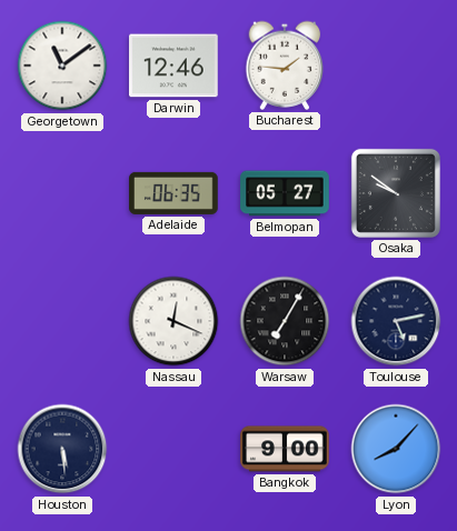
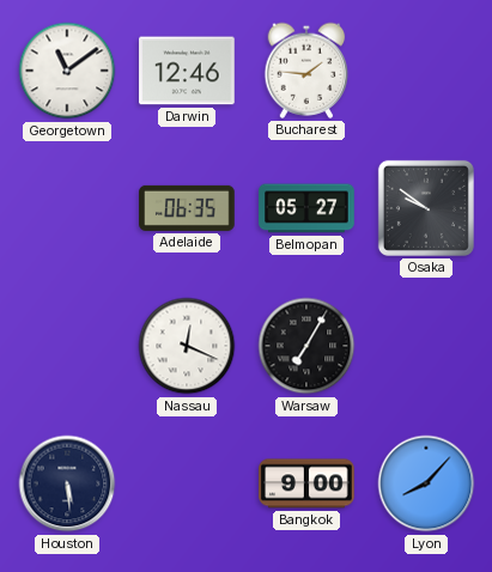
Toulouse: 5:13 -> none
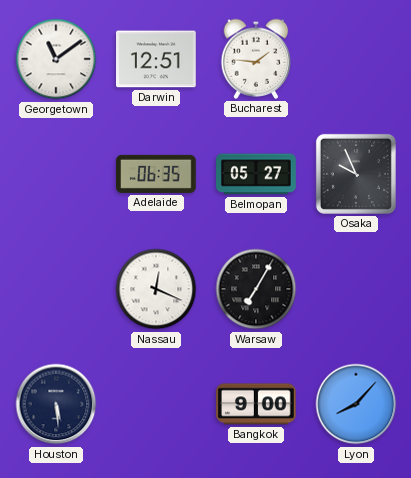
Darwin: 12:46 -> 12:51
Osaka: 9:51 -> 9:56
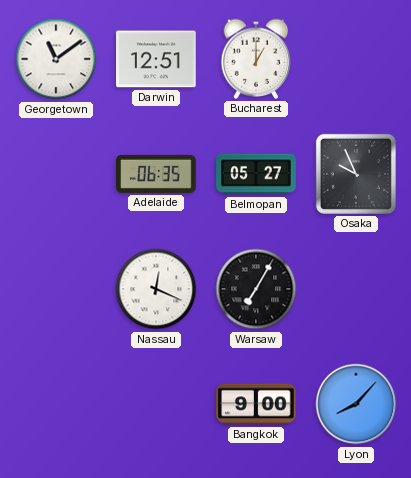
Bucharest: 1:46 -> 1:00
Houston: 5:29 -> none
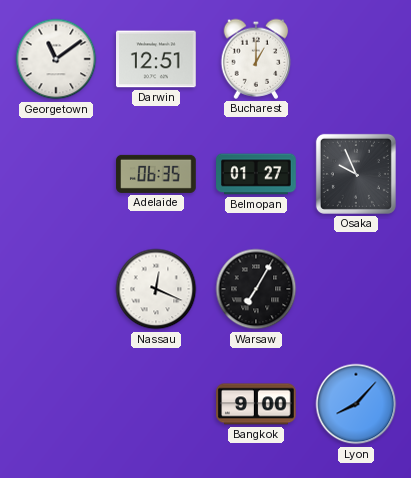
Belmopan: 05:27 -> 01:27
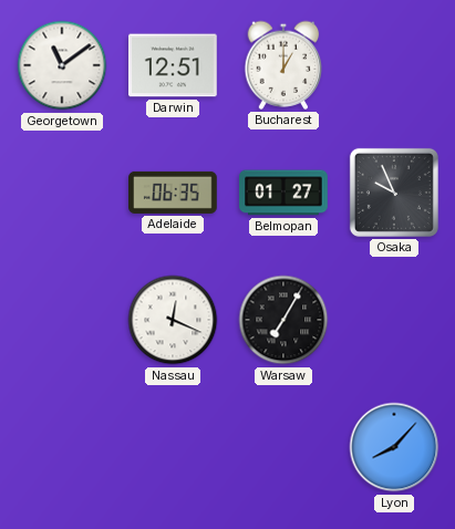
Bangkok: 9:00 -> none
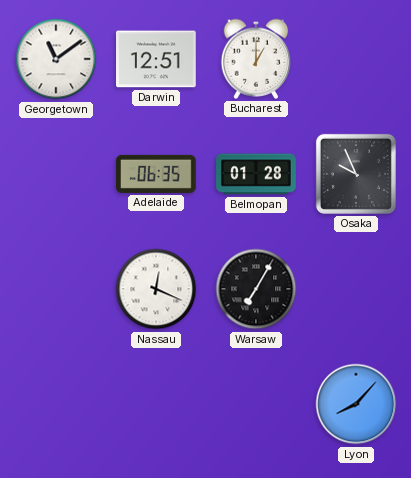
Belmopan: 01:27 -> 01:28
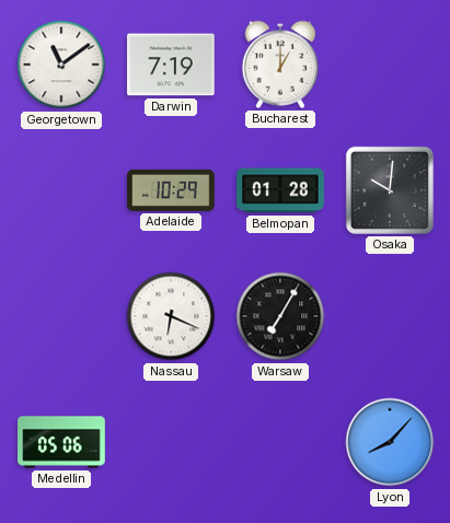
Darwin: 12:51 -> 7:19
Adelaide: 06:35 -> 10:29
Osaka: 9:56 -> 10:01
Nassau: 12:19 -> 6:19
Medellin: none -> 05:06
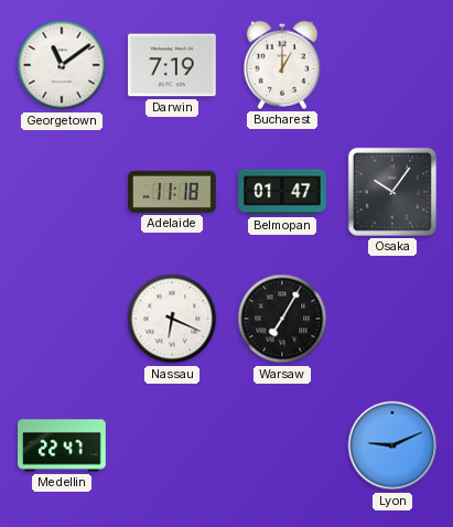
Adelaide: 10:29 -> 11:18
Belmopan: 01:28 -> 01:47
Osaka: 10:01 -> 10:06
Medellin: 05:06 -> 22:47
Lyon: 8:07 -> 9:11
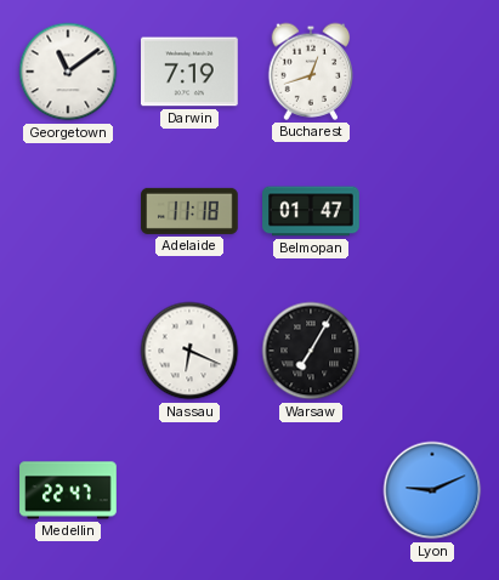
Bucharest: 1:00 -> 12:42
Osaka: 10:06 -> none
